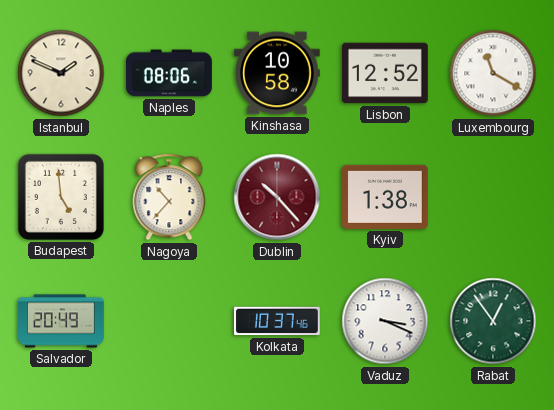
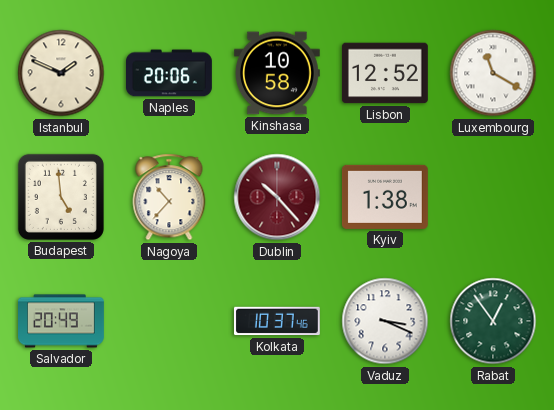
Naples: 08:06 -> 20:06
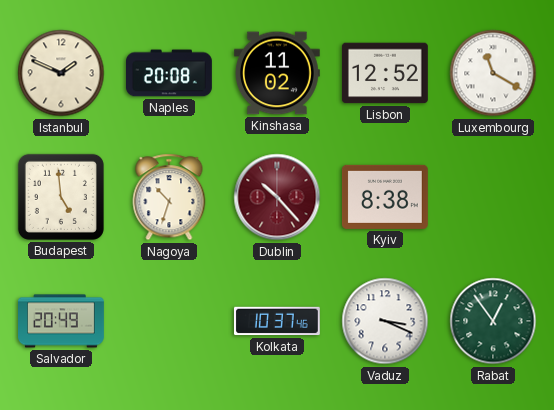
Naples: 20:06 -> 20:08
Kinshasa: 10:58 -> 11:02
Nagoya: 10:37 -> 10:33
Kyiv: 1:38 -> 8:38
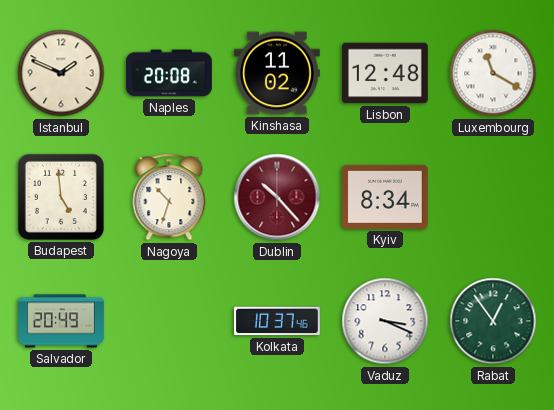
Lisbon: 12:52 -> 12:48
Kyiv: 8:38 -> 8:34
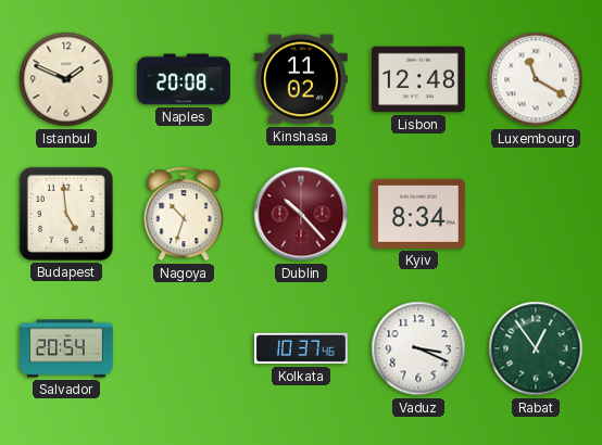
Salvador: 20:49 -> 20:54
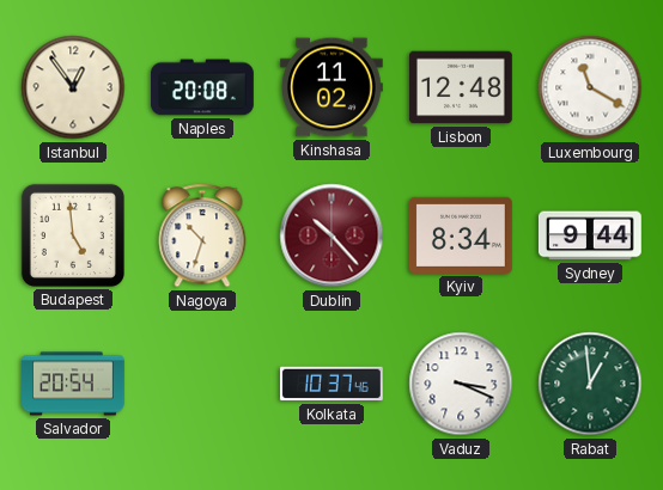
Istanbul: 1:49 -> 12:54
Sydney: none -> 9:44
Rabat: 12:54 -> 12:59
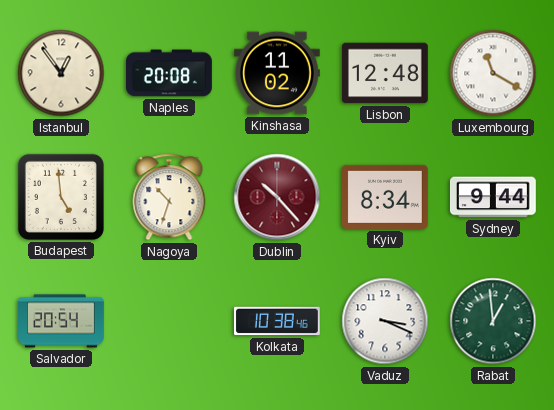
Kolkata: 10:37 -> 10:38
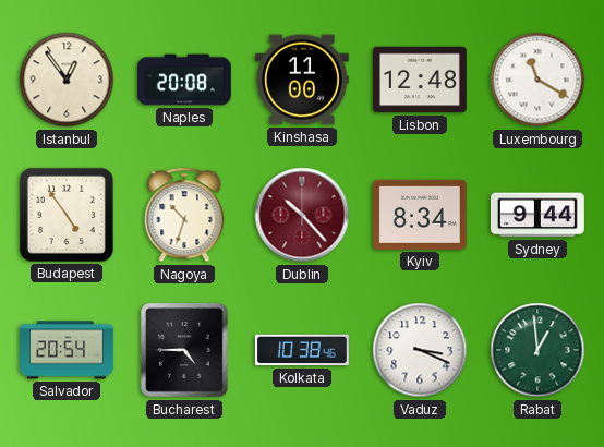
Kinshasa: 11:02 -> 11:00
Budapest: 4:59 -> 4:54
Bucharest: none -> 4:45
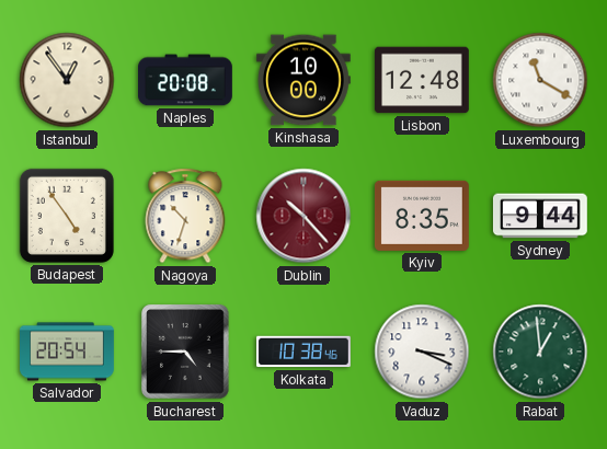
Kinshasa: 11:00 -> 10:00
Kyiv: 8:34 -> 8:35
